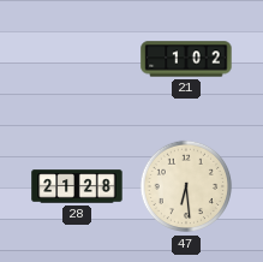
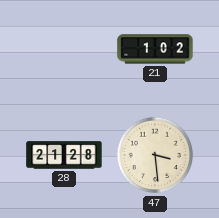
47: 6:29 -> 3:29
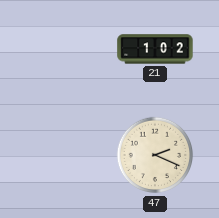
28: 21:28 -> none
47: 3:29 -> 2:19
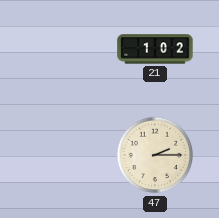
47: 2:19 -> 2:15
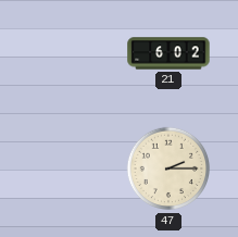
21: 1:02 -> 6:02
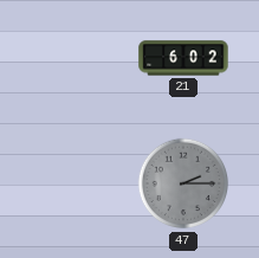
47 dial: cream -> grey
